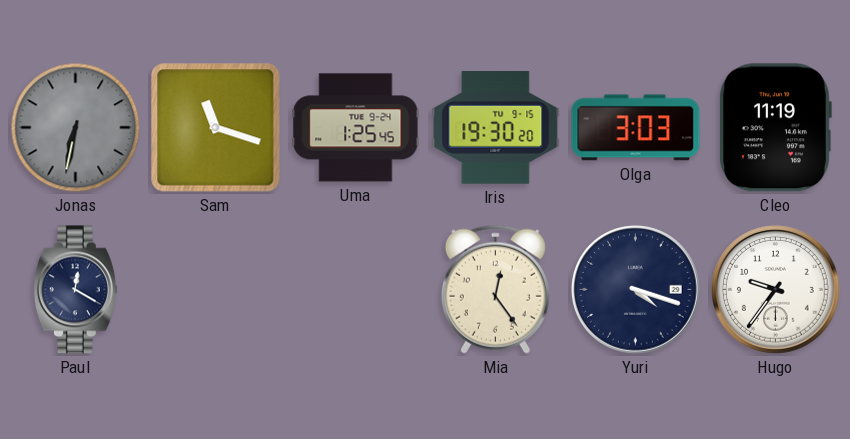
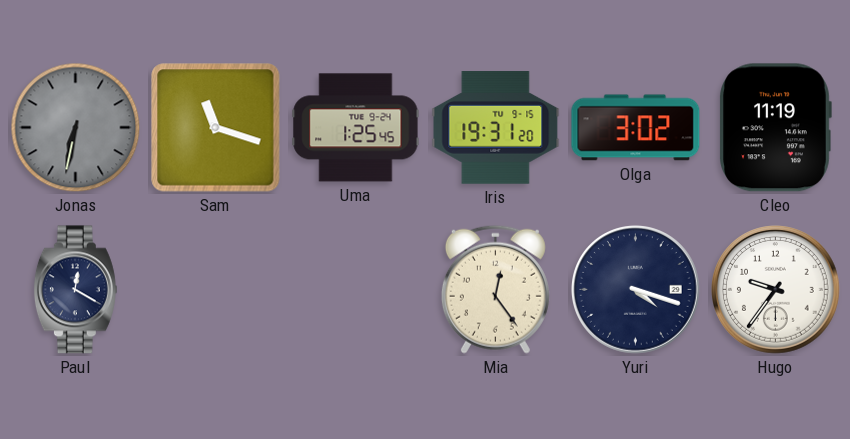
Iris: 19:30 -> 19:31
Olga: 3:03 -> 3:02
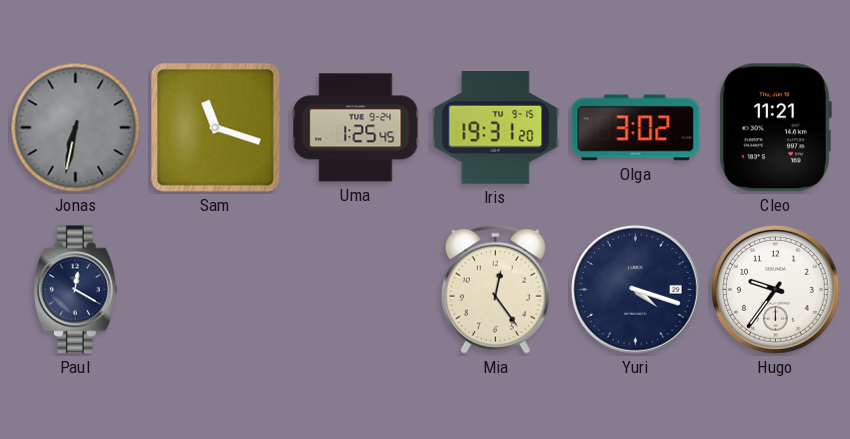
Cleo: 11:19 -> 11:21
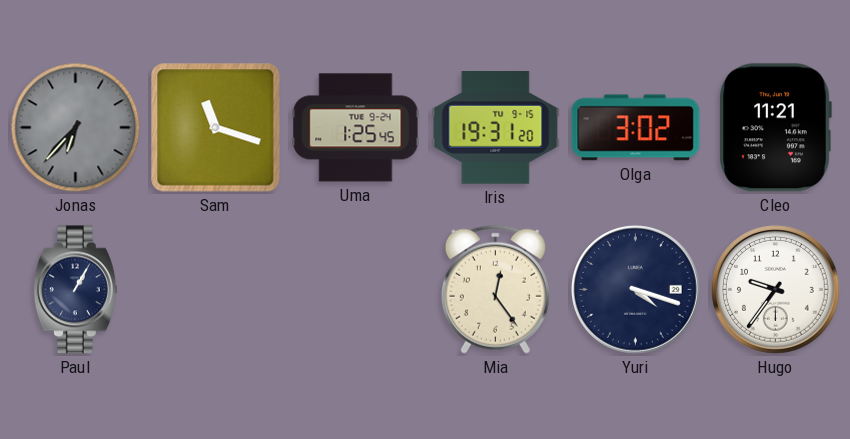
Jonas: 6:32 -> 6:37
Paul: 12:20 -> 1:05
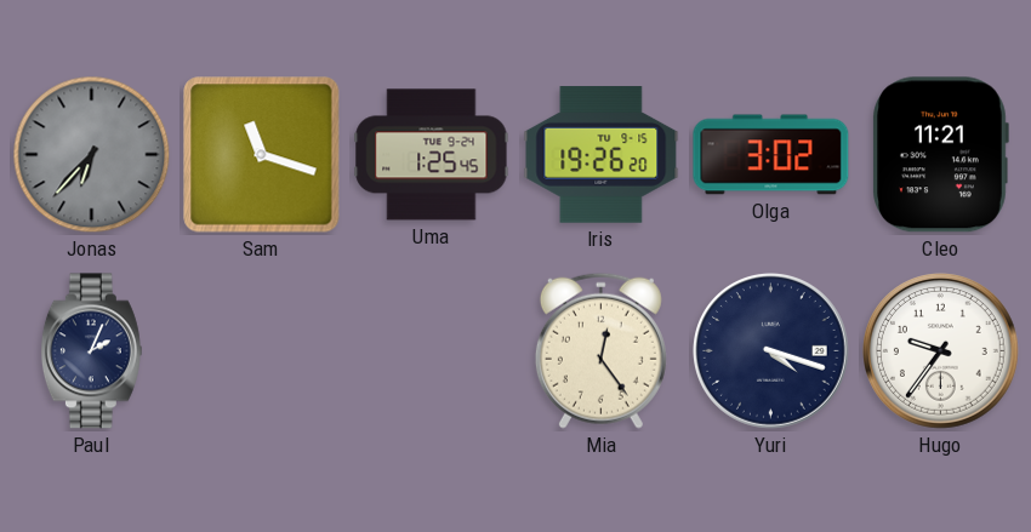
Iris: 19:31 -> 19:26
Paul: 1:05 -> 2:04
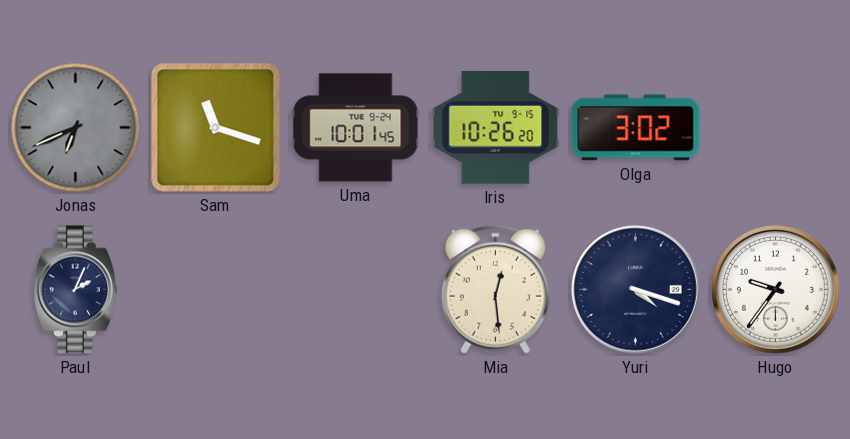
Jonas: 6:37 -> 6:41
Uma: 1:25 -> 10:01
Iris: 19:26 -> 10:26
Cleo: 11:21 -> none
Mia: 12:24 -> 12:29
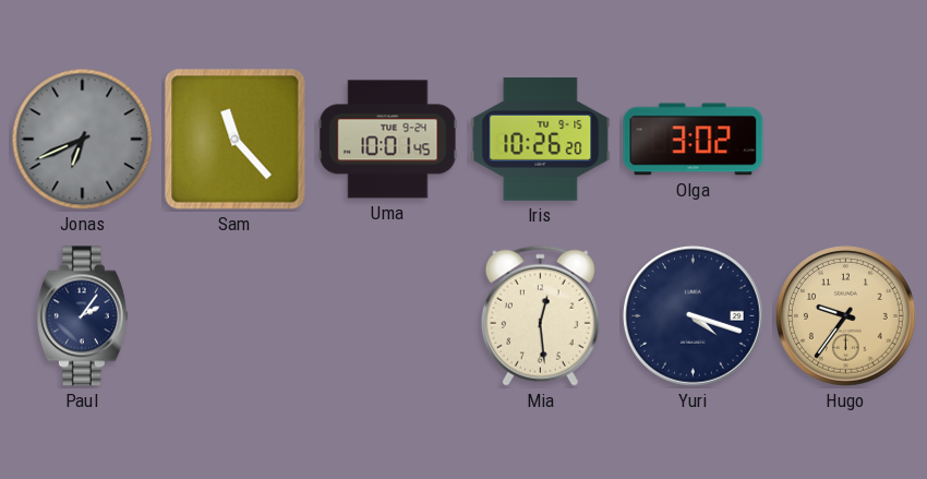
Sam: 11:18 -> 11:23
Paul: 2:04 -> 2:06
Hugo dial: white -> champagne
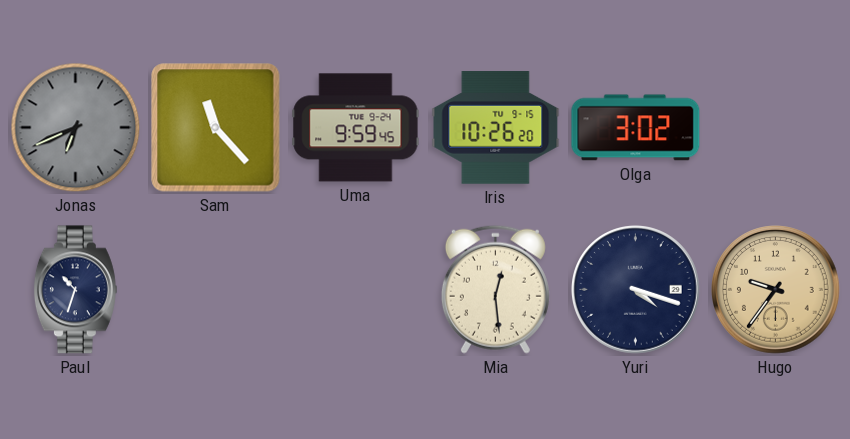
Uma: 10:01 -> 9:59
Paul: 2:06 -> 10:33
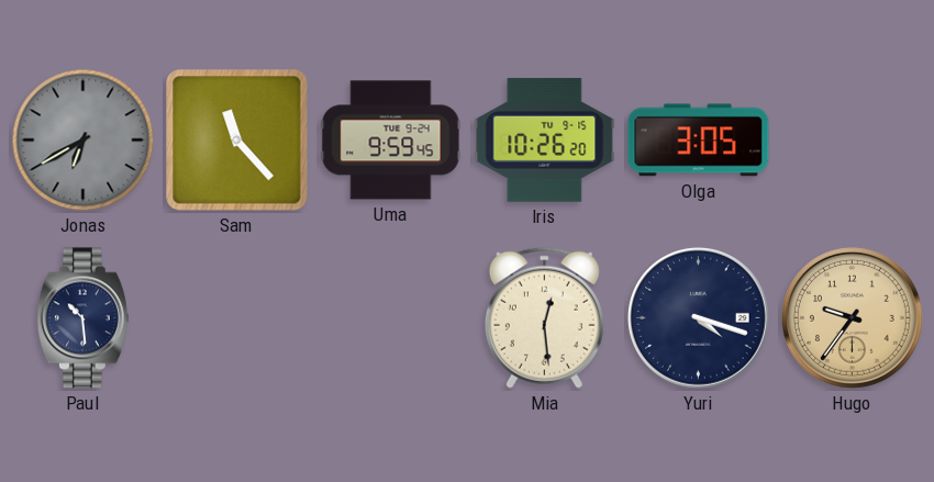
Jonas: 6:41 -> 6:40
Olga: 3:02 -> 3:05
Paul: 10:33 -> 10:29
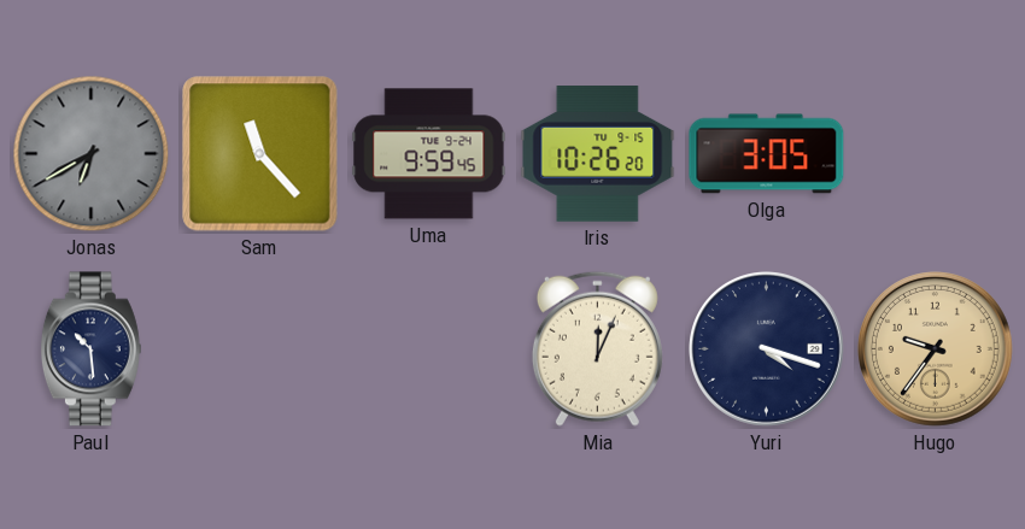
Mia: 12:29 -> 12:04
